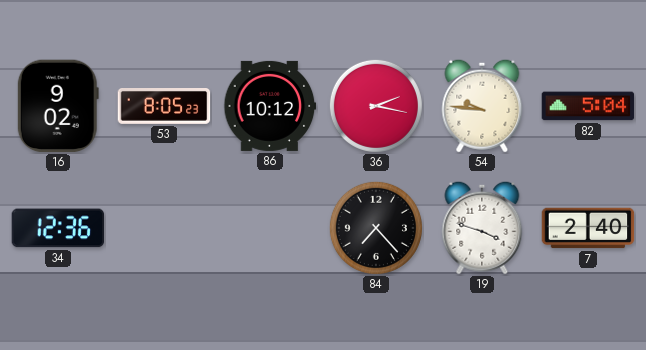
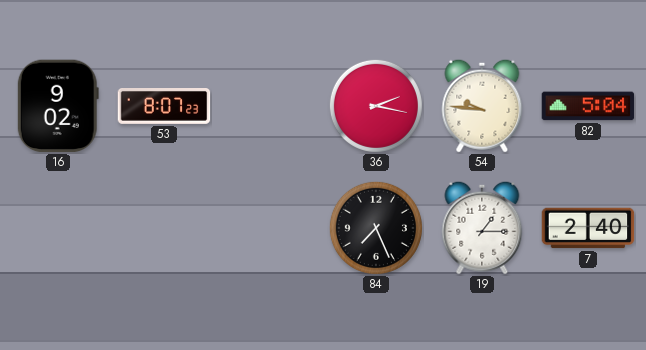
53: 8:05 -> 8:07
86: 10:12 -> none
34: 12:36 -> none
84: 7:23 -> 7:26
19: 3:48 -> 1:15
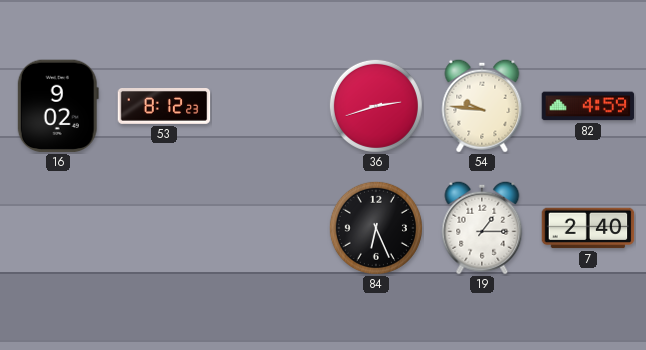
53: 8:07 -> 8:12
36: 2:17 -> 2:42
82: 5:04 -> 4:59
84: 7:26 -> 6:26
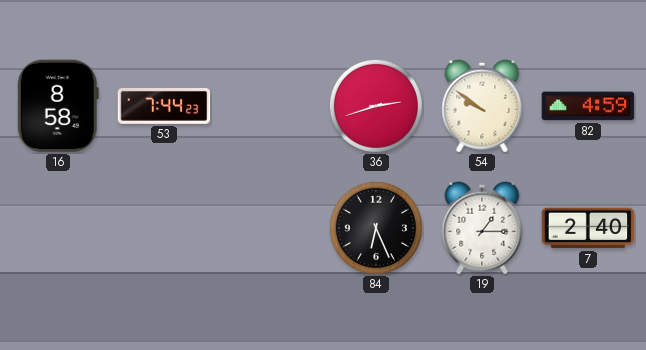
16: 9:02 -> 8:58
53: 8:12 -> 7:44
54: 9:46 -> 9:51
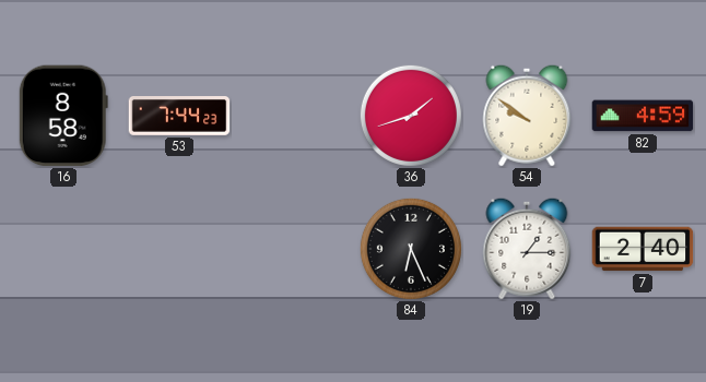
36: 2:42 -> 1:42
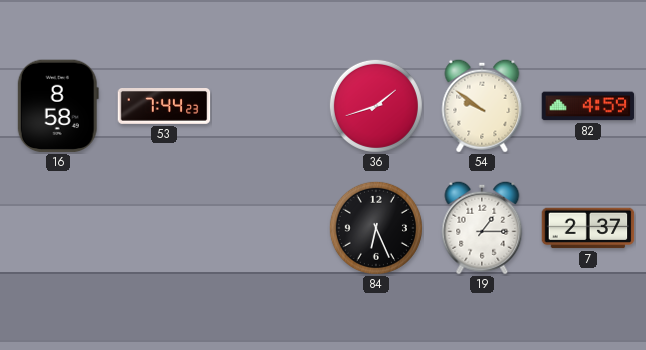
7: 2:40 -> 2:37
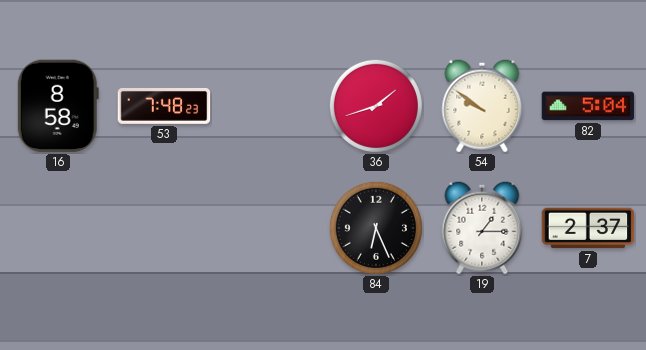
53: 7:44 -> 7:48
82: 4:59 -> 5:04
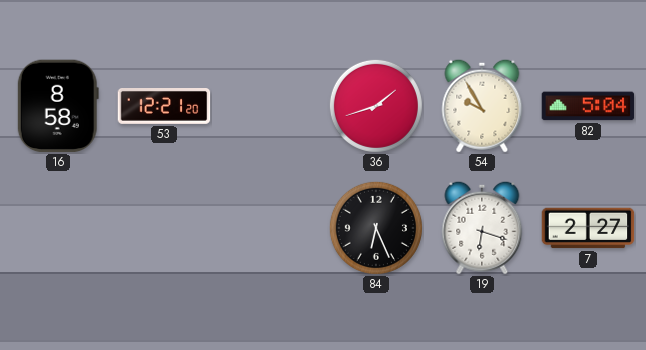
53: 7:48 -> 12:21
54: 9:51 -> 9:55
19: 1:15 -> 6:18
7: 2:37 -> 2:27
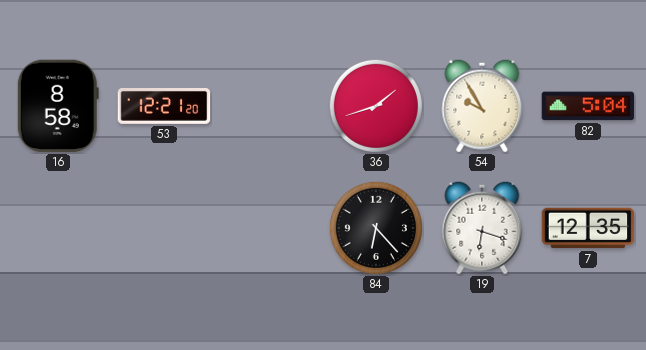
84: 6:26 -> 6:23
7: 2:27 -> 12:35
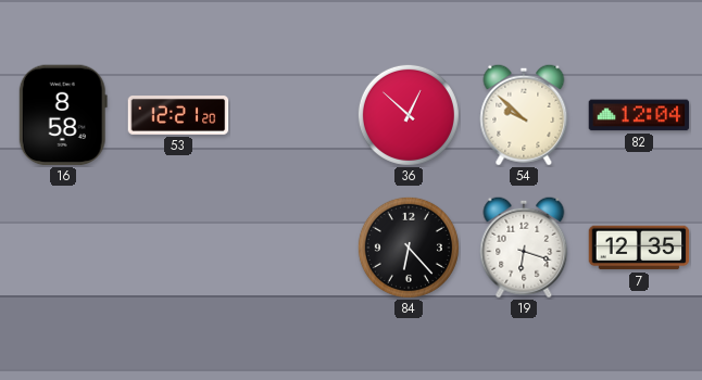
36: 1:42 -> 12:52
54: 9:55 -> 9:52
82: 5:04 -> 12:04
